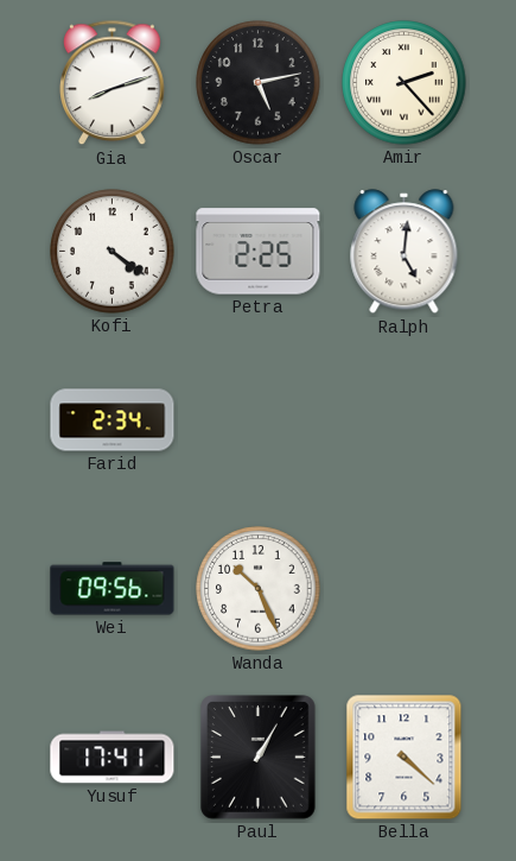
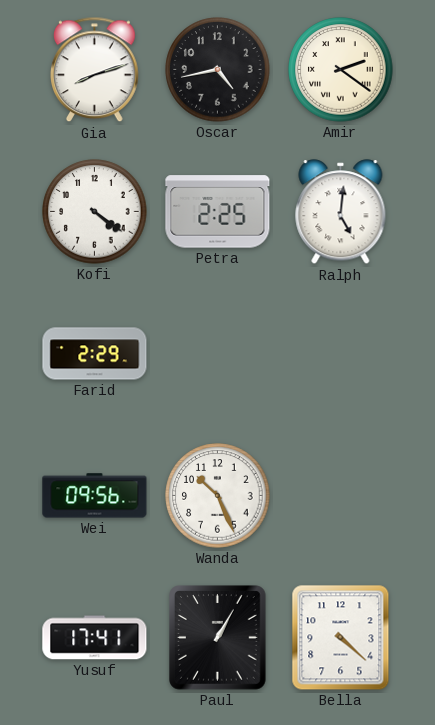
Oscar: 5:13 -> 4:43
Amir: 2:23 -> 2:21
Farid: 2:34 -> 2:29
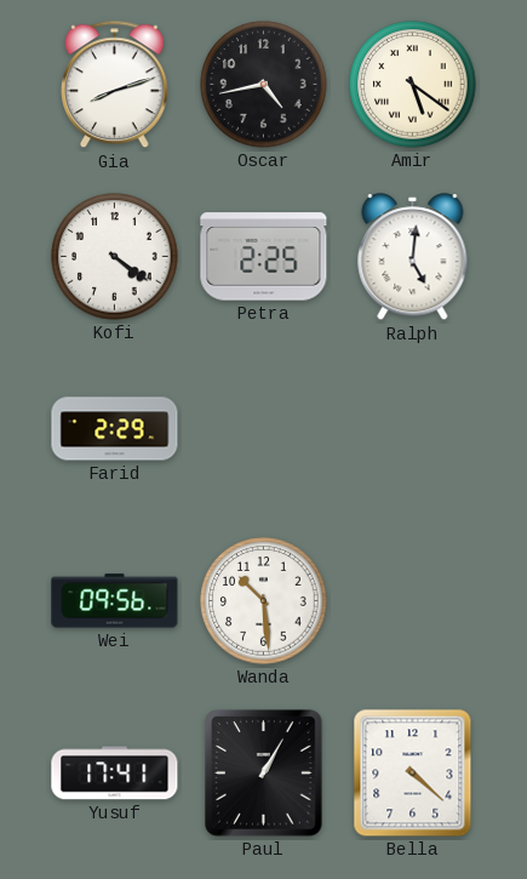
Amir: 2:21 -> 5:21
Wanda: 10:26 -> 10:29
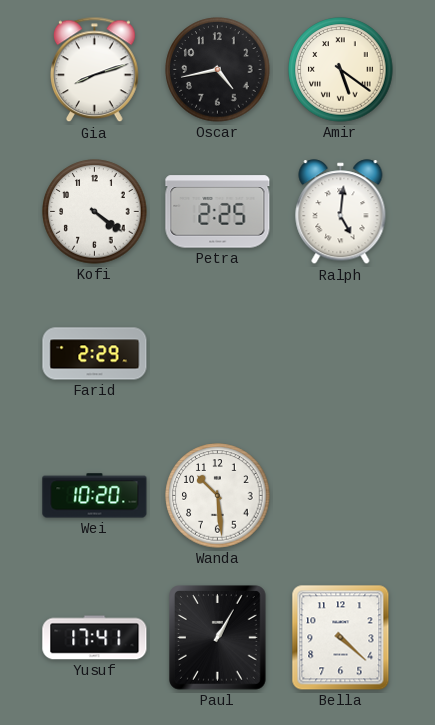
Wei: 09:56 -> 10:20
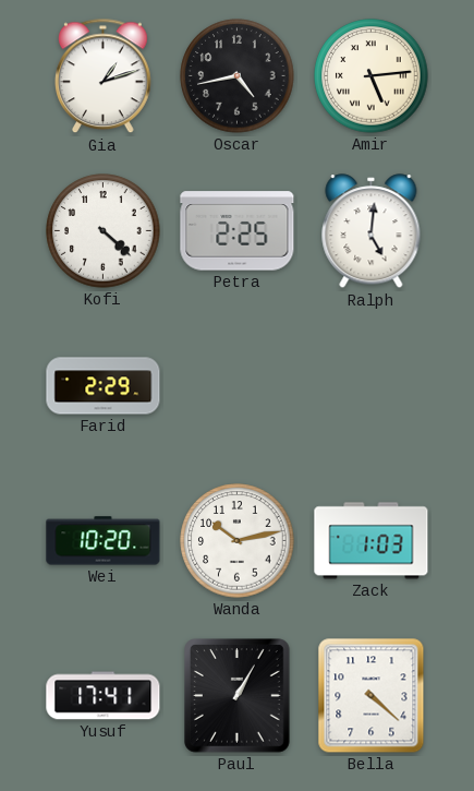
Gia: 8:12 -> 1:12
Amir: 5:21 -> 5:14
Kofi: 4:21 -> 4:22
Wanda: 10:29 -> 10:13
Zack: none -> 1:03
